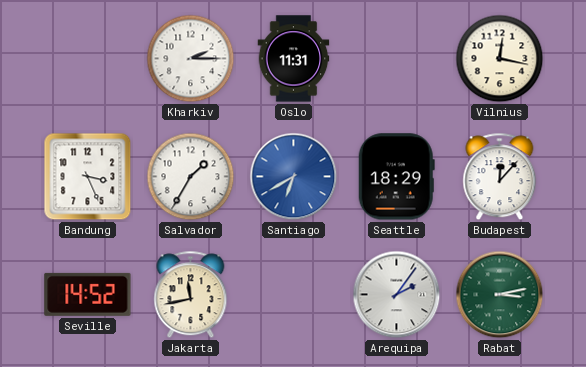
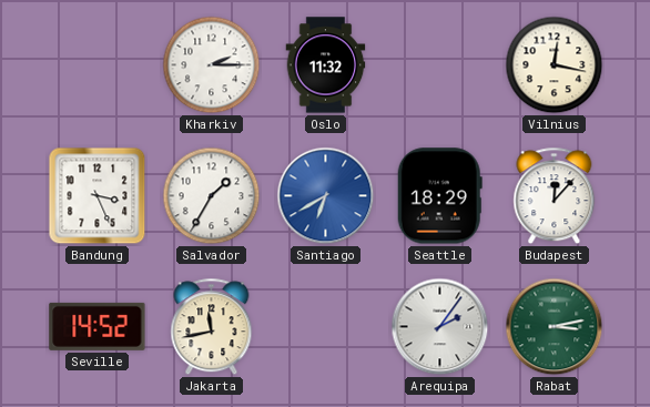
Oslo: 11:31 -> 11:32
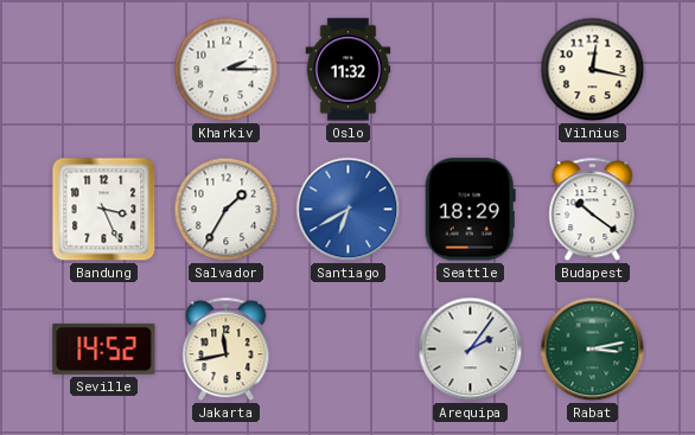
Budapest: 12:07 -> 10:21
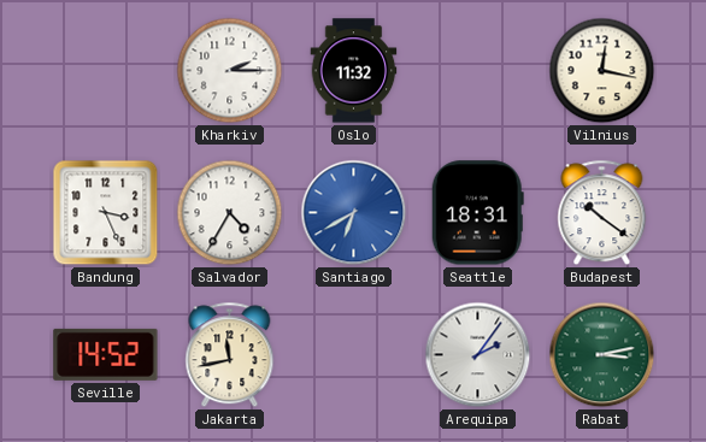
Salvador: 1:35 -> 4:35
Seattle: 18:29 -> 18:31
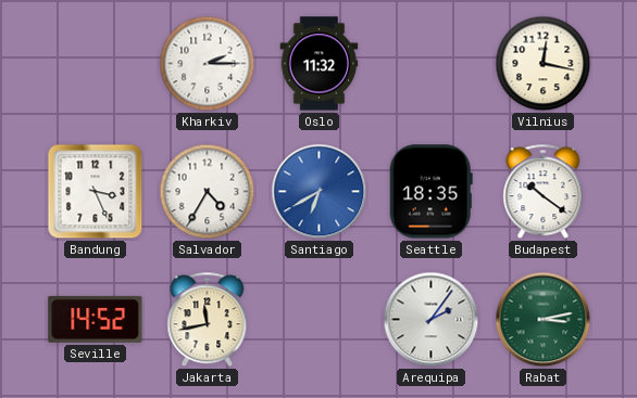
Seattle: 18:31 -> 18:35
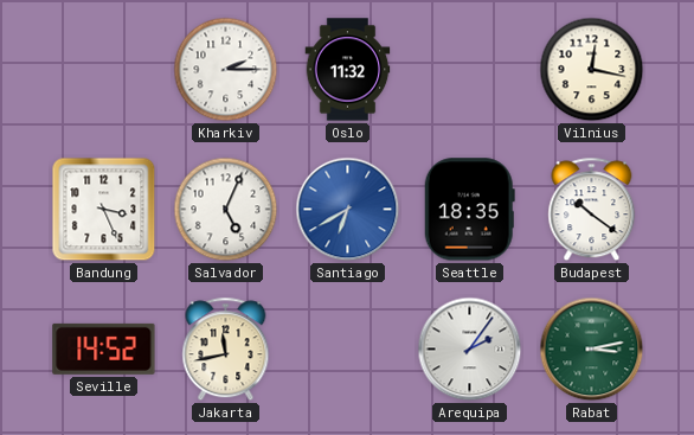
Salvador: 4:35 -> 5:04
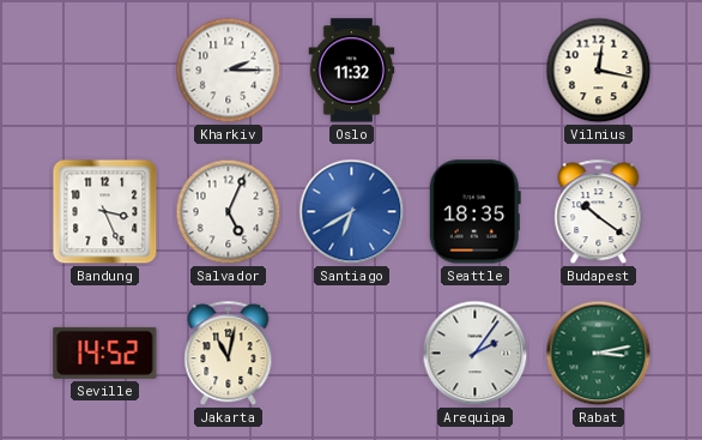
Jakarta: 11:43 -> 11:02
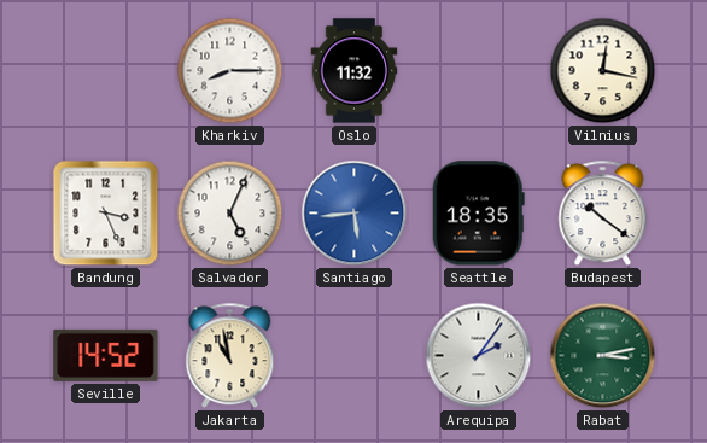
Kharkiv: 2:15 -> 8:15
Santiago: 6:40 -> 5:44
Jakarta: 11:02 -> 10:58
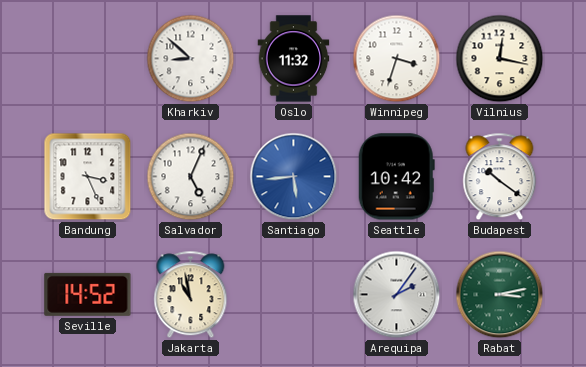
Kharkiv: 8:15 -> 8:52
Winnipeg: none -> 3:33
Seattle: 18:35 -> 10:42
